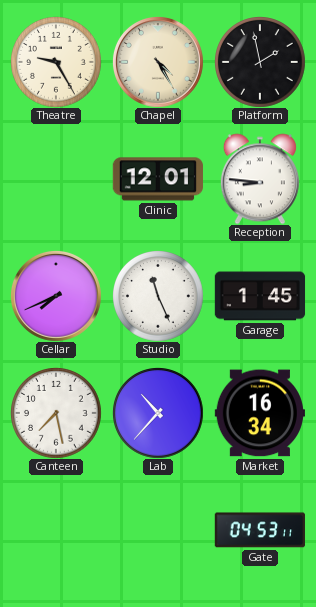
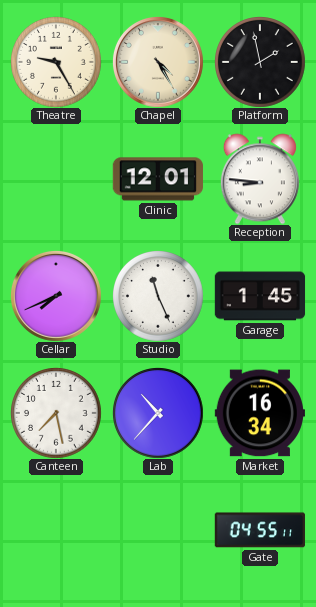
Gate: 04:53 -> 04:55
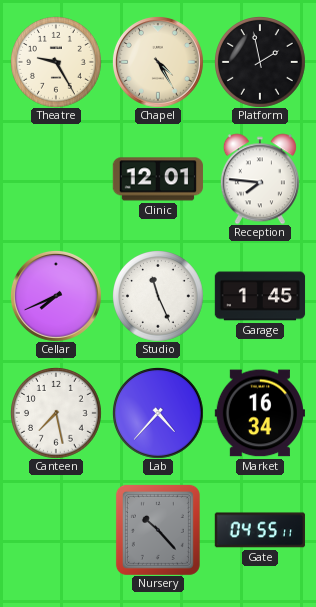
Reception: 8:46 -> 7:46
Lab: 10:37 -> 4:37
Nursery: none -> 10:23
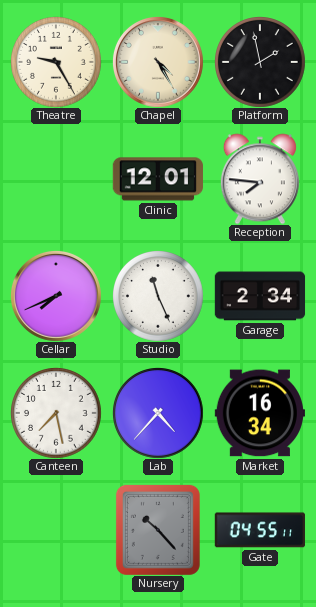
Garage: 1:45 -> 2:34
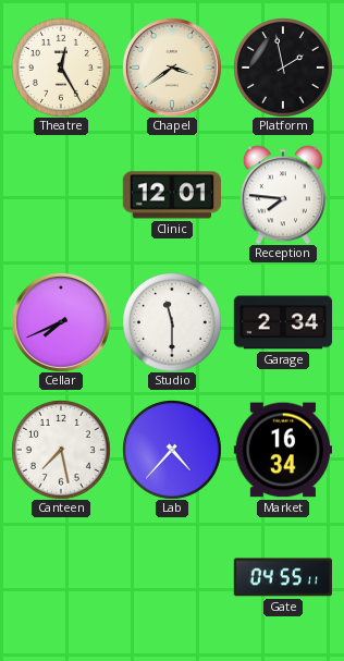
Theatre: 9:25 -> 12:25
Chapel: 4:25 -> 3:39
Studio: 11:26 -> 11:30
Nursery: 10:23 -> none
